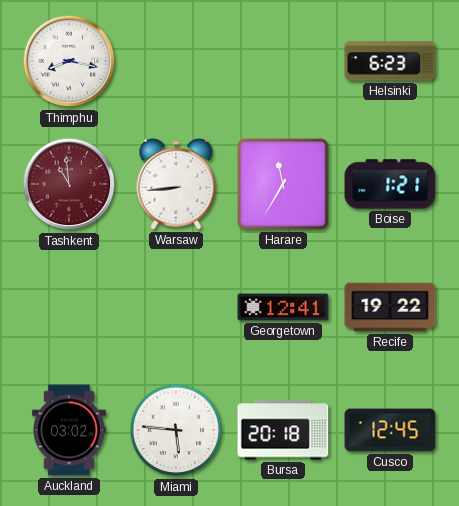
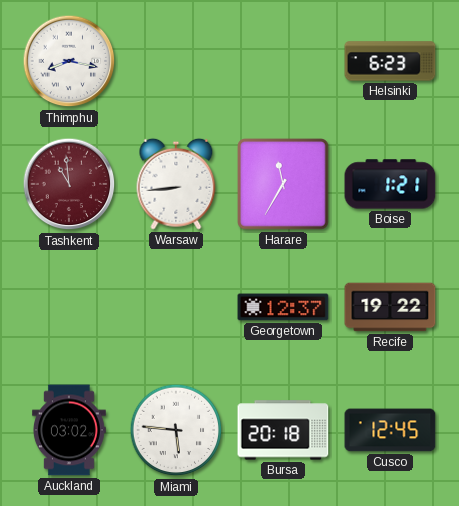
Georgetown: 12:41 -> 12:37
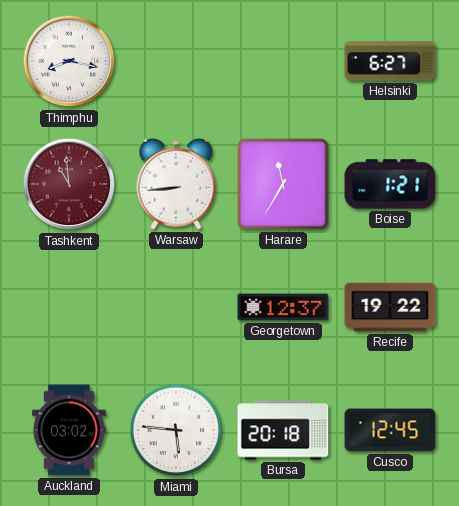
Helsinki: 6:23 -> 6:27
